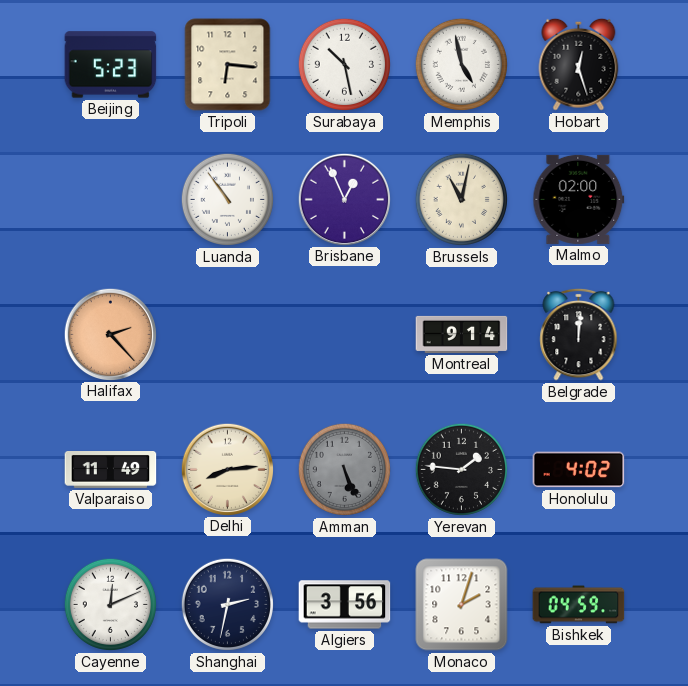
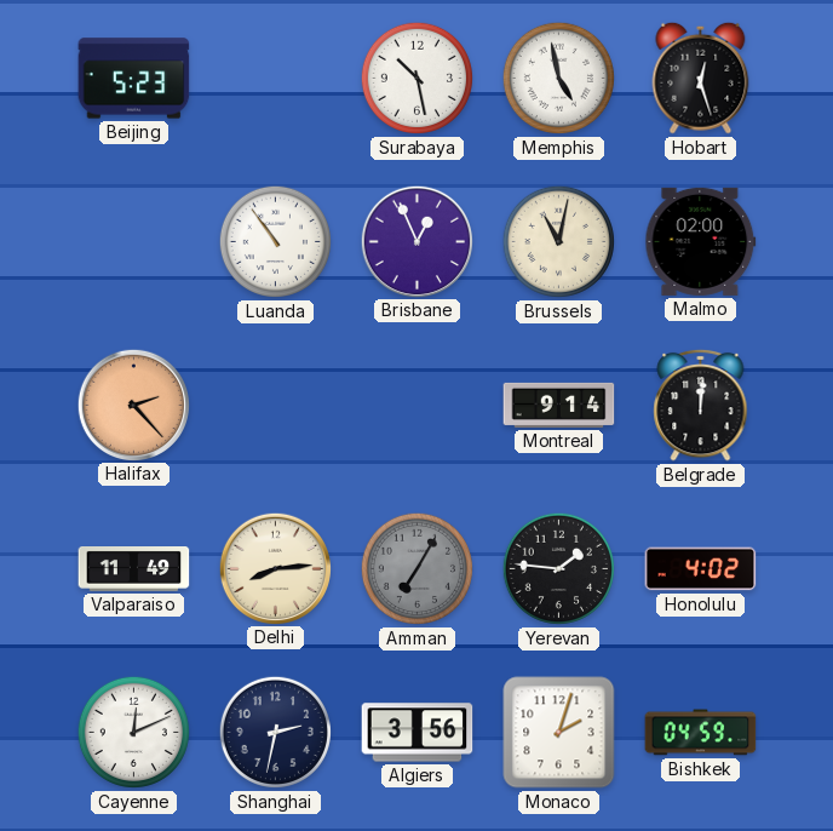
Tripoli: 6:16 -> none
Amman: 5:26 -> 7:05
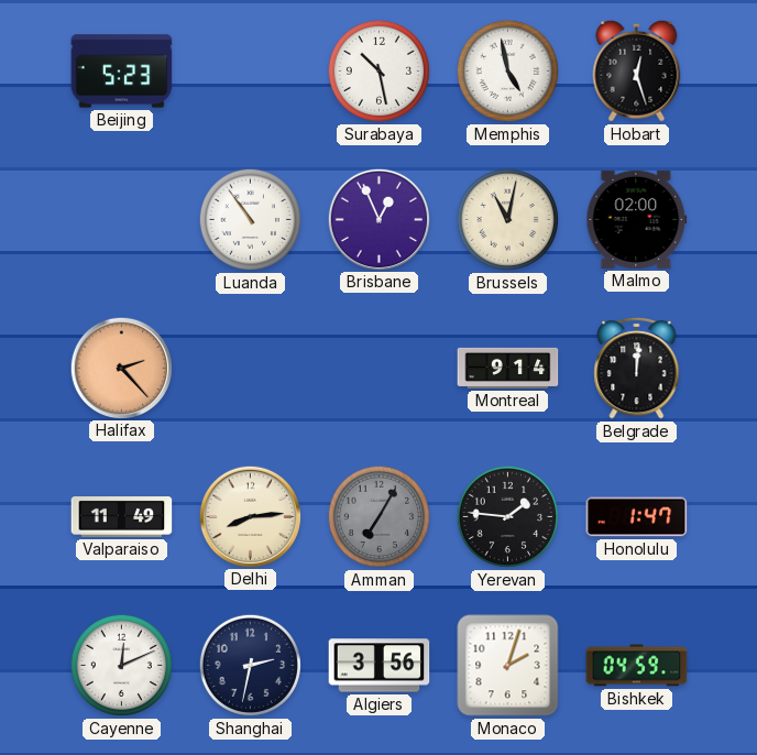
Honolulu: 4:02 -> 1:47
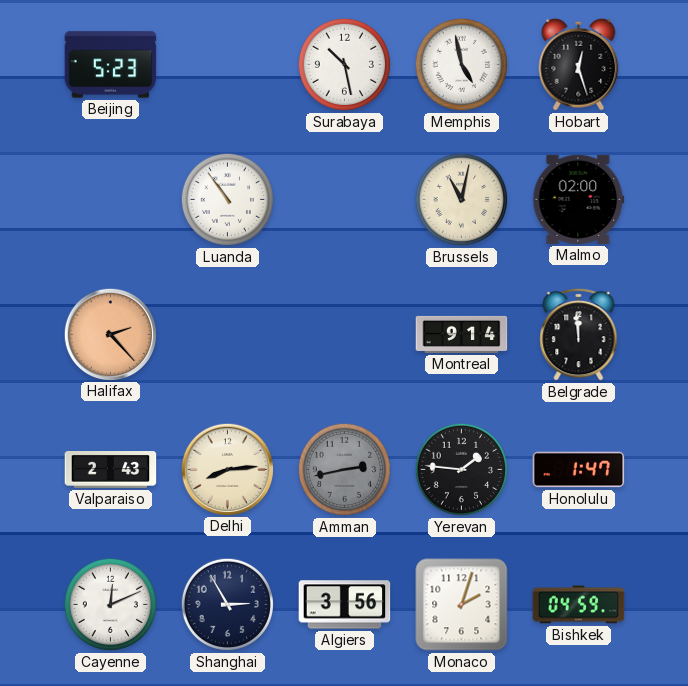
Brisbane: 12:56 -> none
Belgrade: 12:01 -> 11:59
Valparaiso: 11:49 -> 2:43
Amman: 7:05 -> 2:43
Shanghai: 2:32 -> 2:55
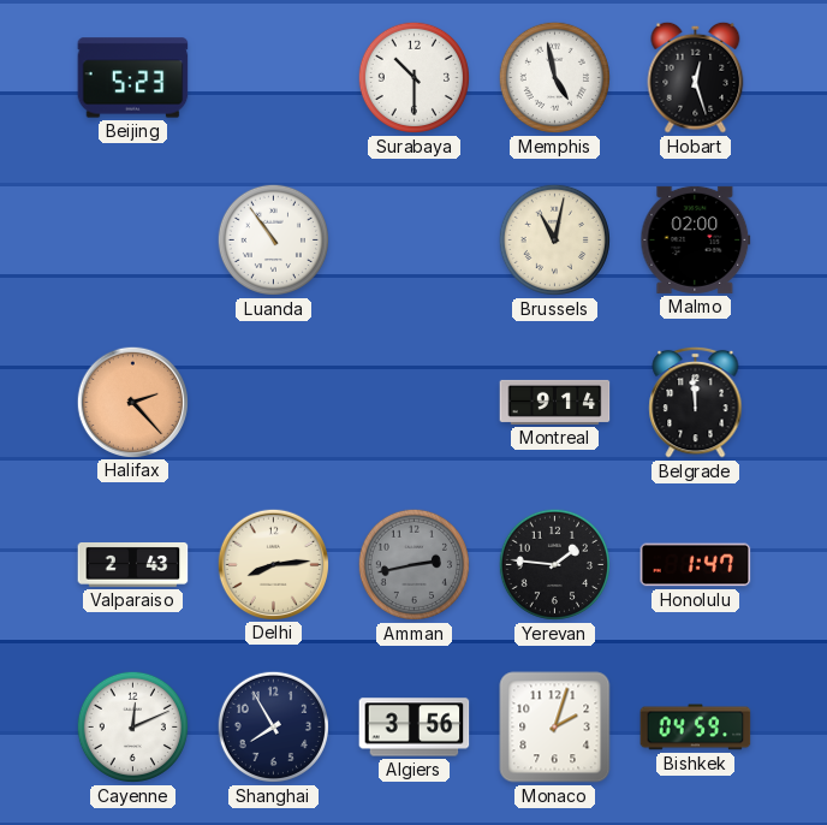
Surabaya: 10:28 -> 10:30
Shanghai: 2:55 -> 7:55
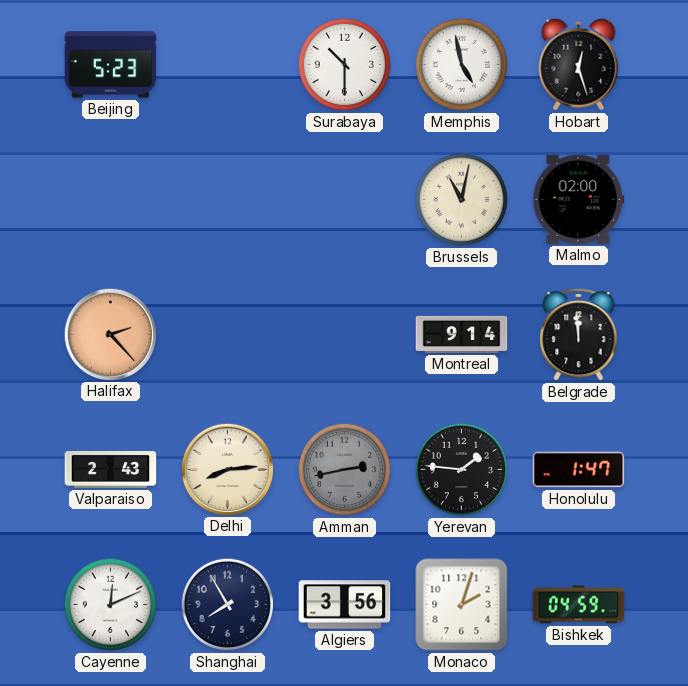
Luanda: 10:54 -> none
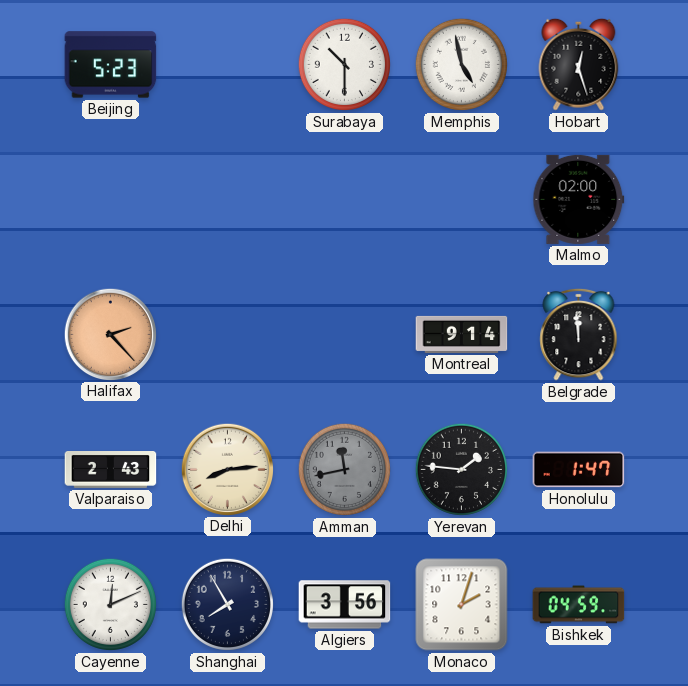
Brussels: 11:02 -> none
Amman: 2:43 -> 11:43
